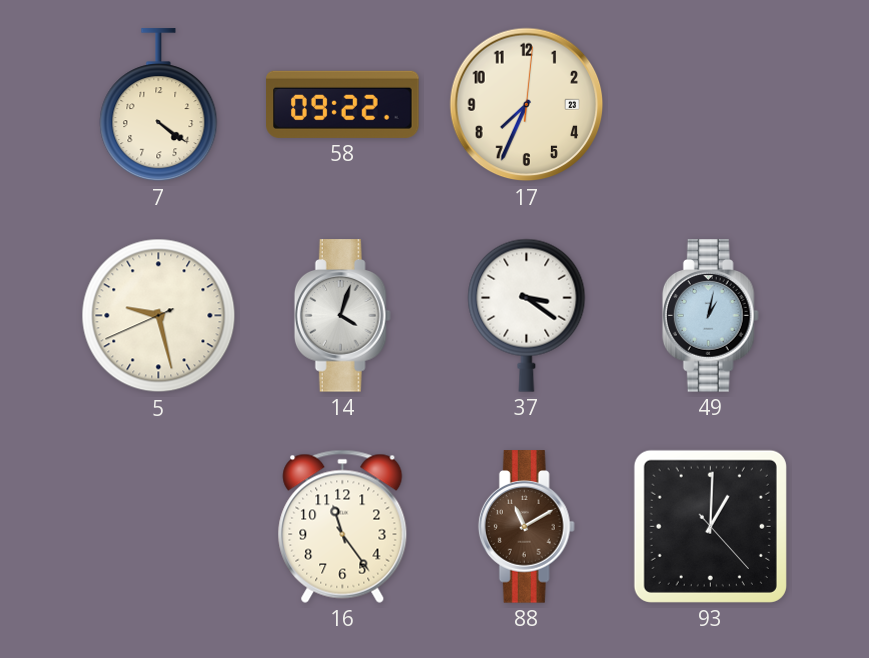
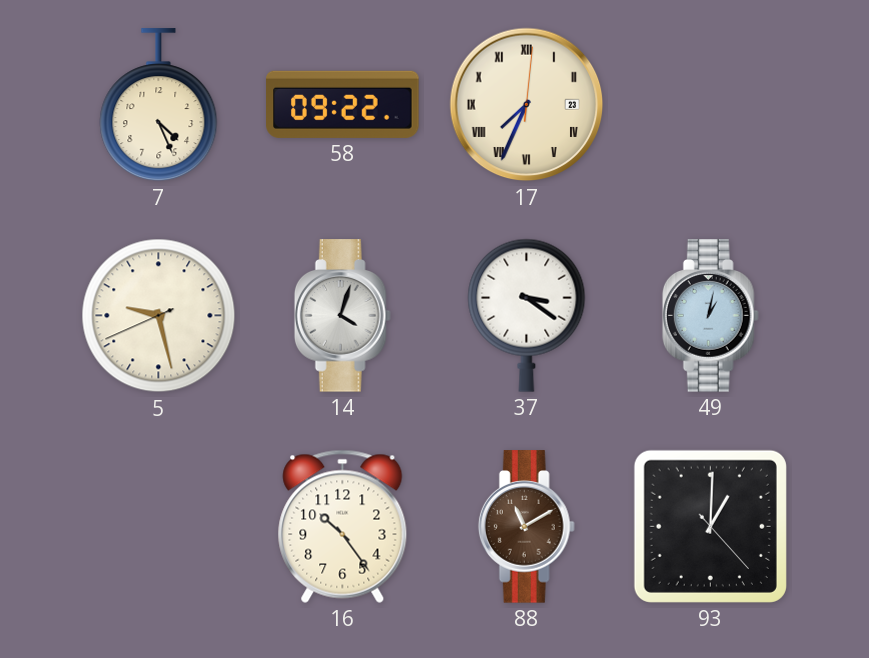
7: 4:21 -> 4:26
17 numerals: Arabic -> Roman
16: 11:24 -> 10:24
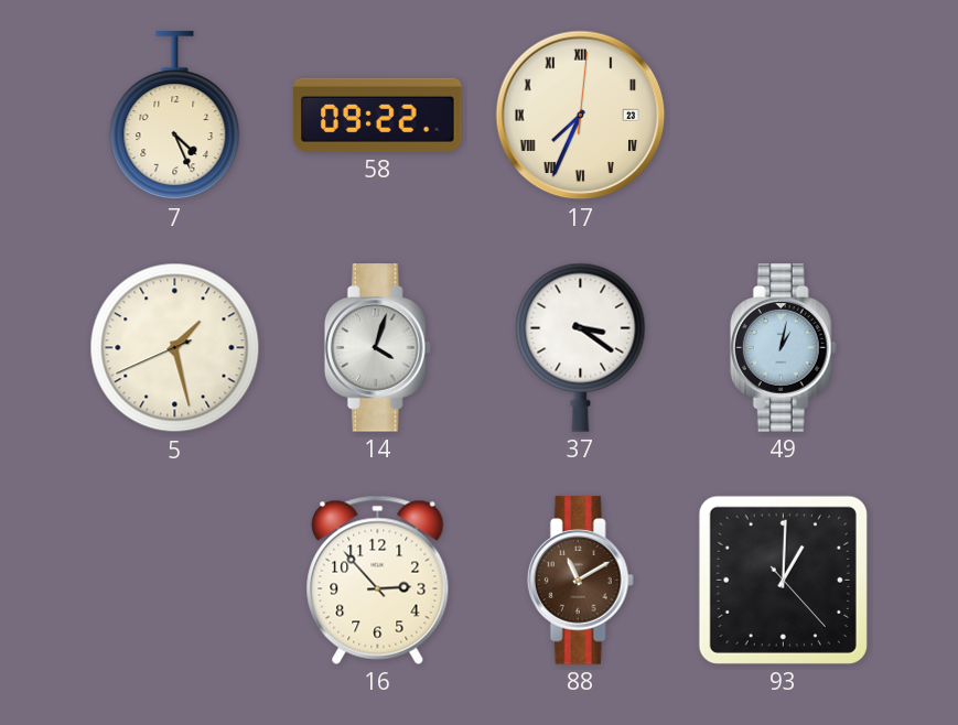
5: 9:27 -> 1:27
16: 10:24 -> 2:53
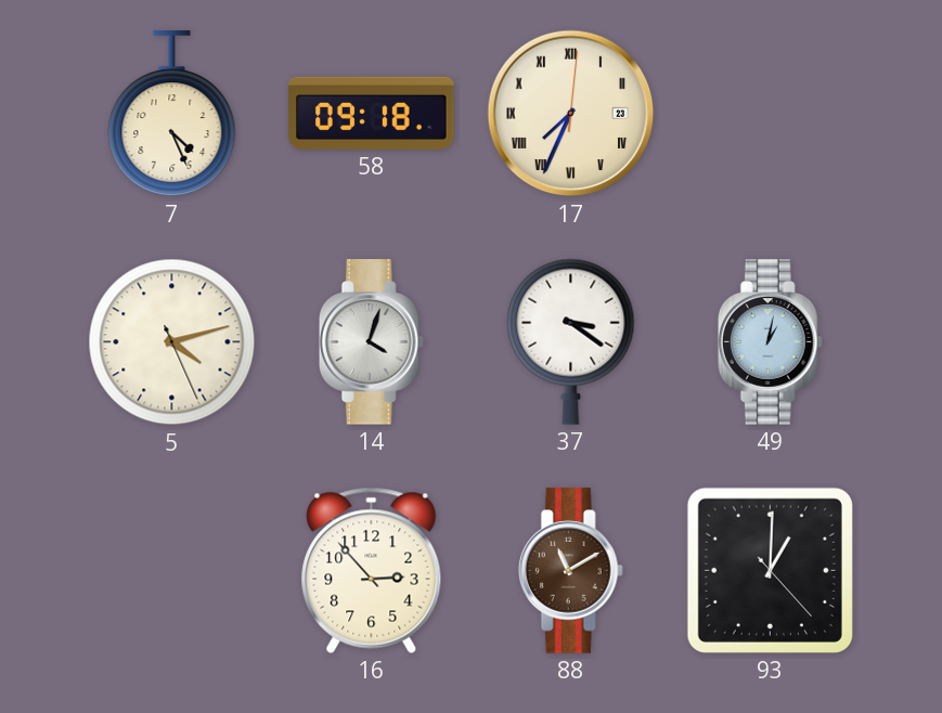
58: 09:22 -> 09:18
5: 1:27 -> 4:12
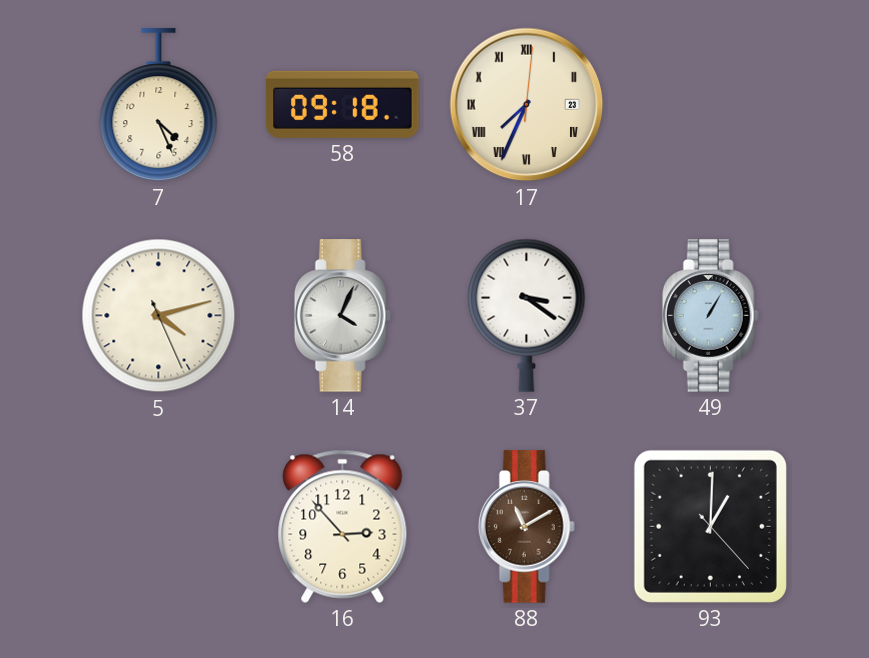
14: 4:03 -> 4:04
49: 1:02 -> 1:05
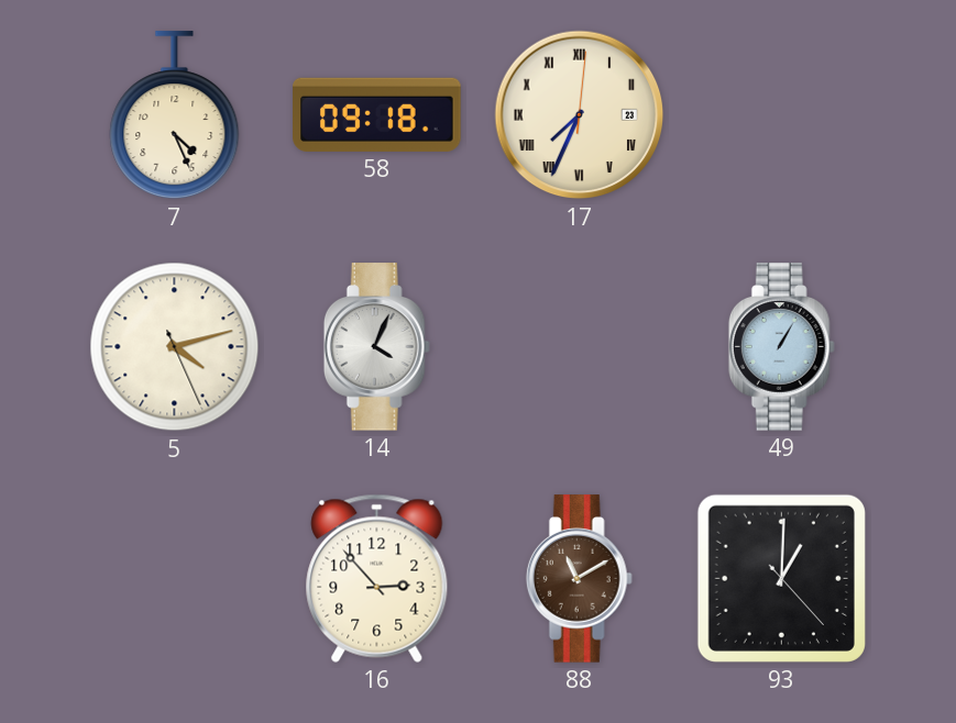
37: 3:21 -> none
